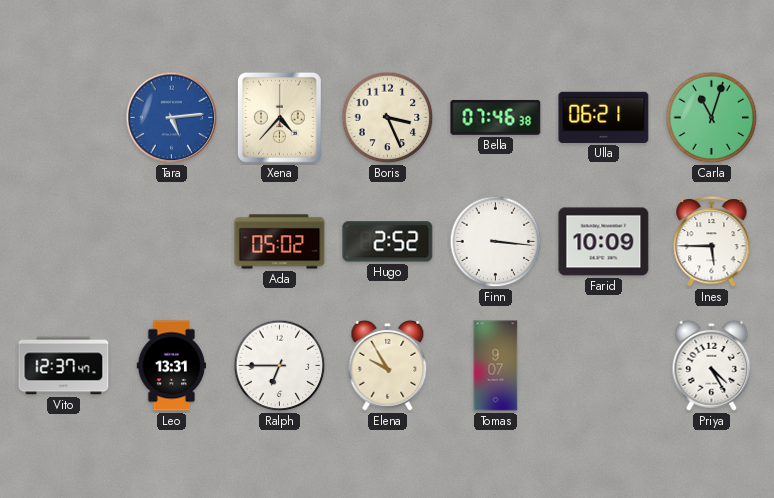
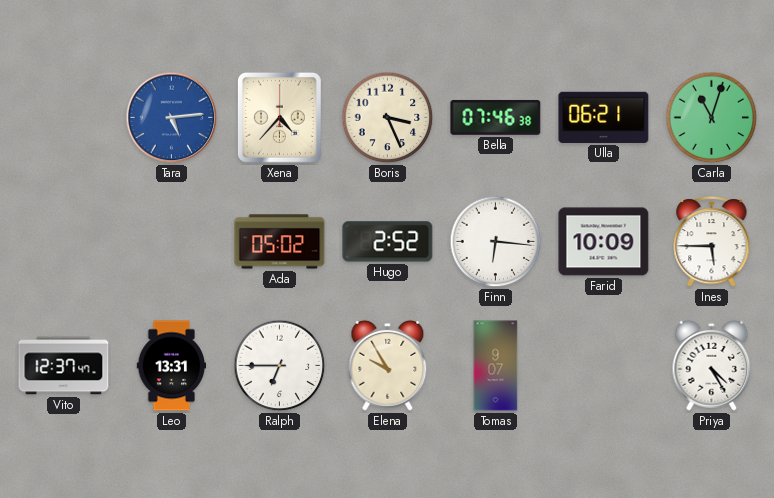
Finn: 3:16 -> 6:16
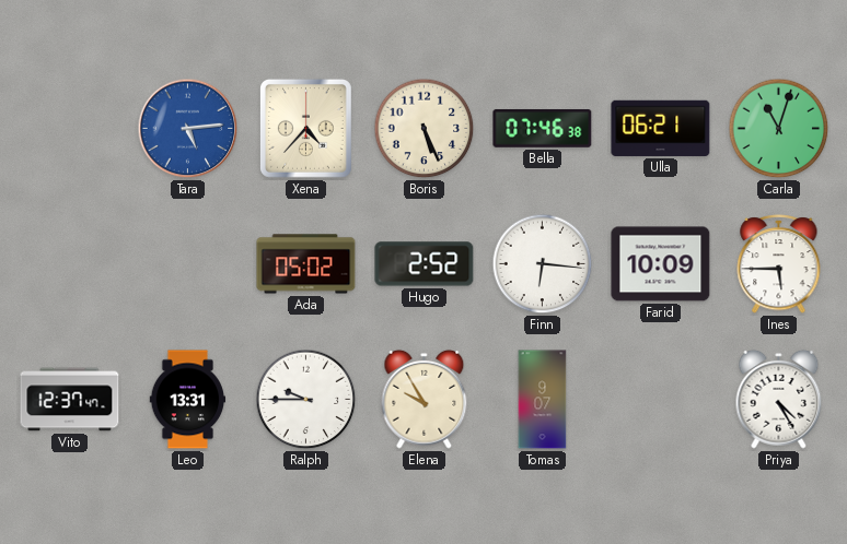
Boris: 3:26 -> 5:26
Ralph: 6:45 -> 9:45
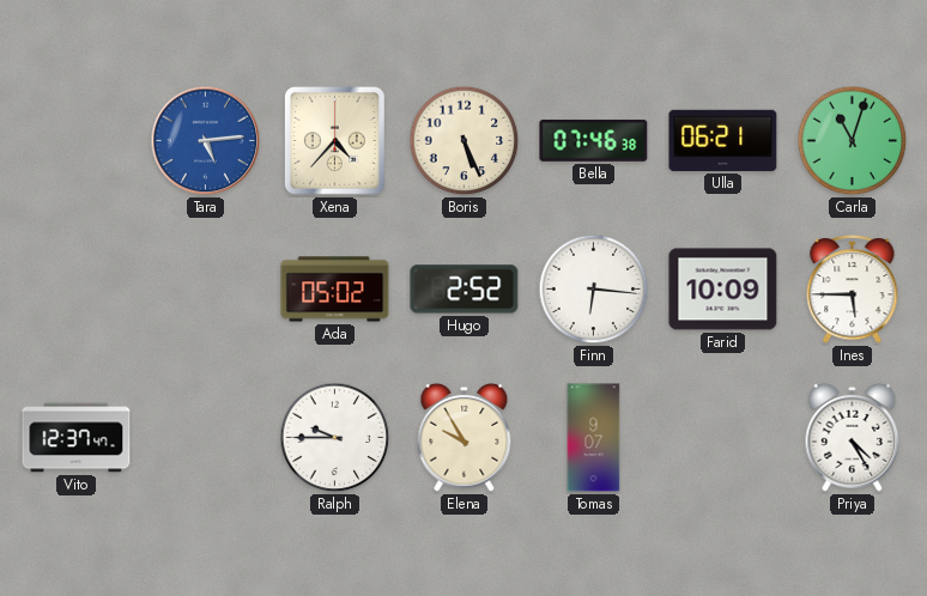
Leo: 13:31 -> none
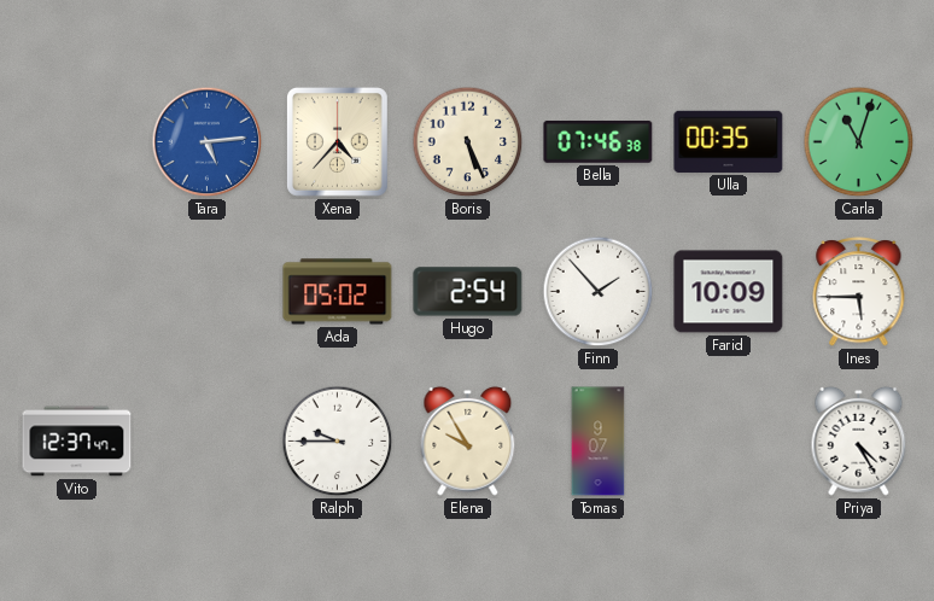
Ulla: 06:21 -> 00:35
Hugo: 2:52 -> 2:54
Finn: 6:16 -> 1:53
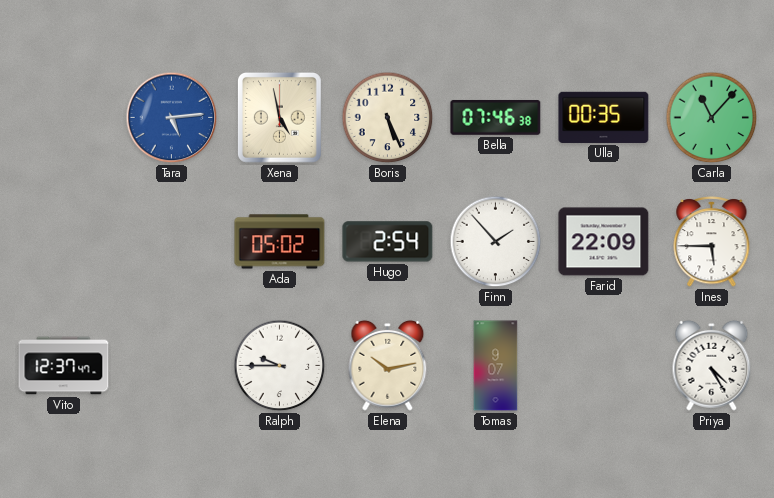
Xena: 4:37 -> 4:58
Carla: 11:03 -> 11:07
Farid: 10:09 -> 22:09
Elena: 9:55 -> 10:13
